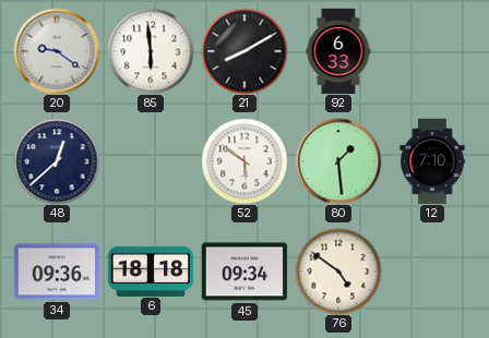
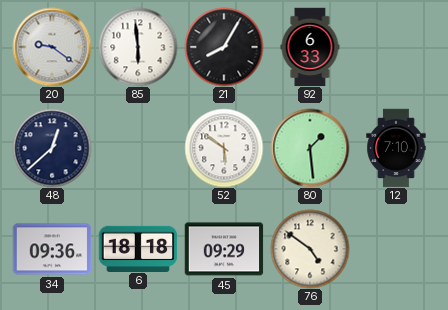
21: 8:10 -> 8:05
45: 09:34 -> 09:29
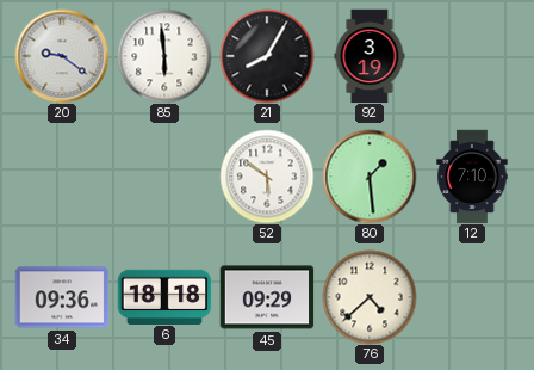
92: 6:33 -> 3:19
48: 12:38 -> none
76: 4:51 -> 4:38
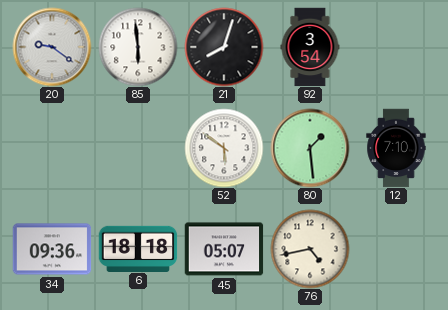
21: 8:05 -> 8:03
92: 3:19 -> 3:54
45: 09:29 -> 05:07
76: 4:38 -> 4:43
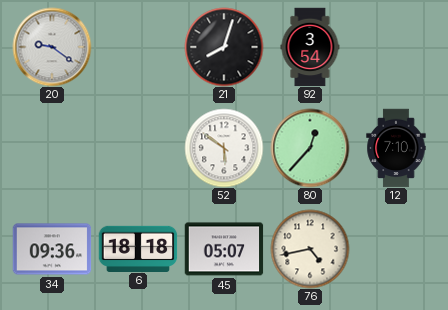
85: 5:59 -> none
80: 1:29 -> 12:37
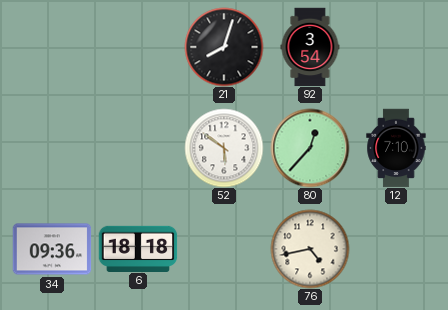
20: 9:21 -> none
45: 05:07 -> none
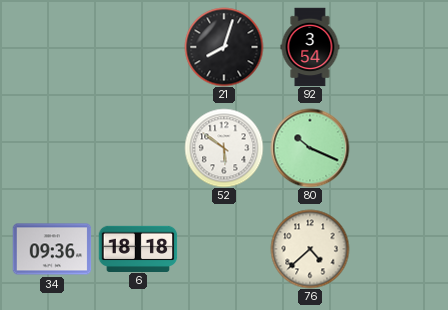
80: 12:37 -> 10:19
12: 7:10 -> none
76: 4:43 -> 4:38
